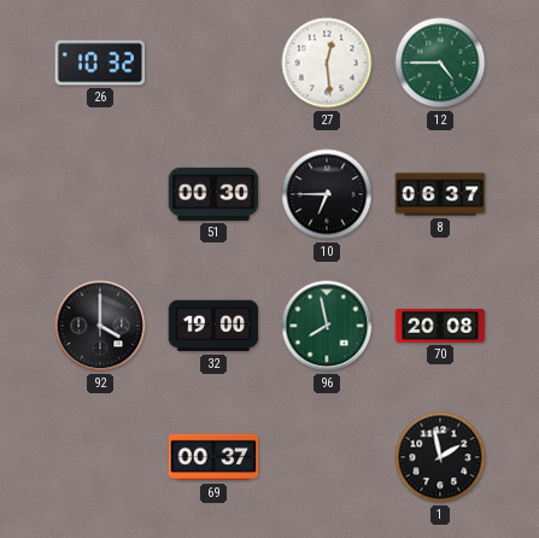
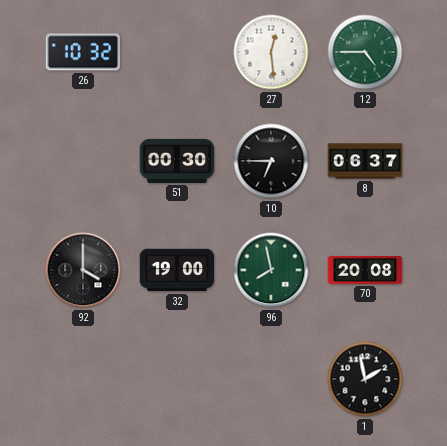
69: 00:37 -> none
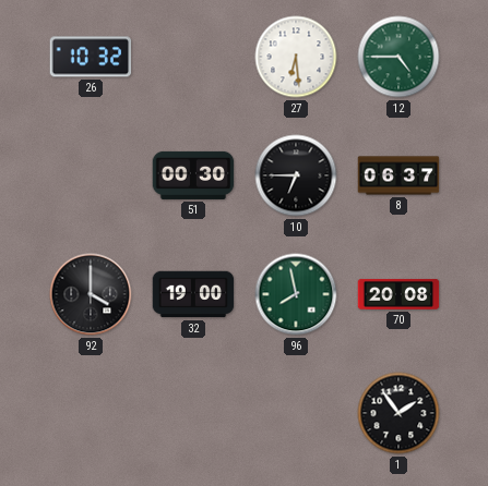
27: 12:29 -> 6:29
1: 1:58 -> 1:54
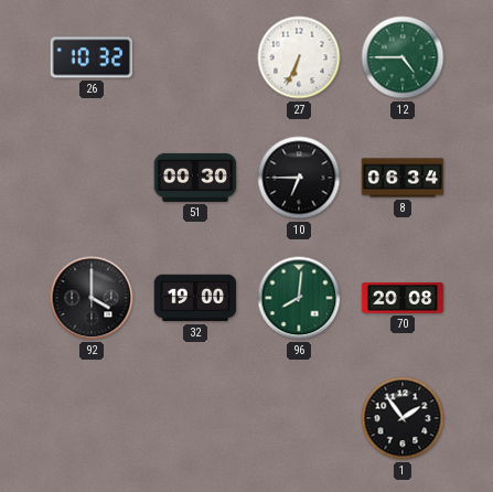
27: 6:29 -> 6:34
8: 06:37 -> 06:34
96: 7:58 -> 8:01
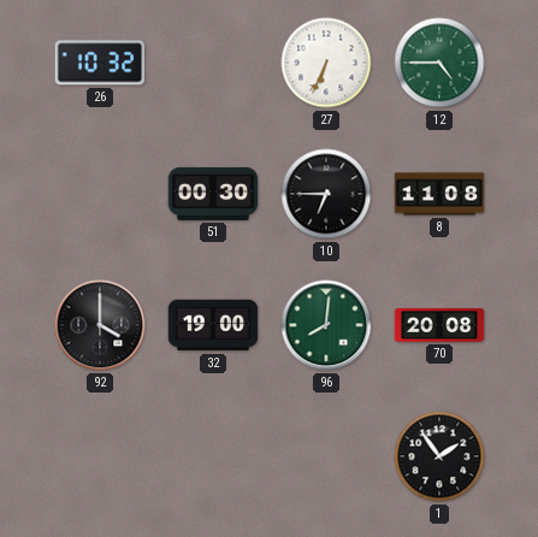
8: 06:34 -> 11:08
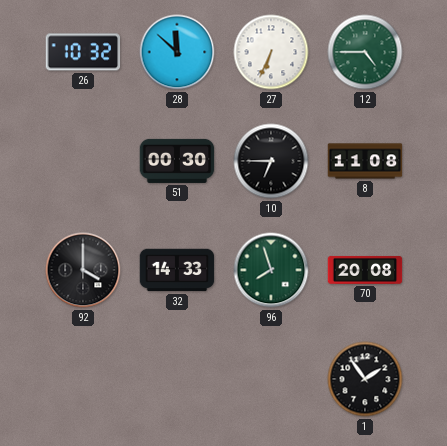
28: none -> 11:52
32: 19:00 -> 14:33
96: 8:01 -> 7:57
